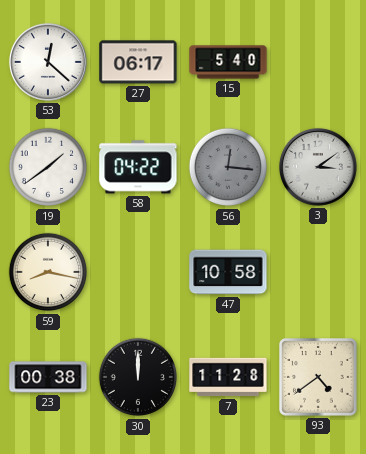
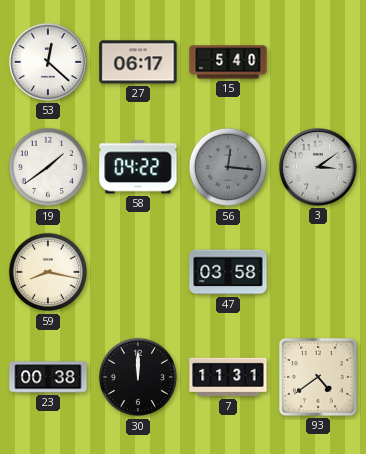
47: 10:58 -> 03:58
7: 11:28 -> 11:31
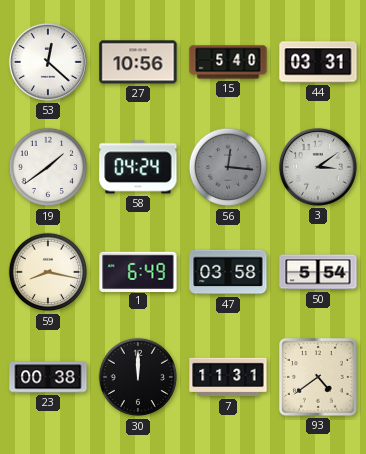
27: 06:17 -> 10:56
44: none -> 03:31
58: 04:22 -> 04:24
1: none -> 6:49
50: none -> 5:54
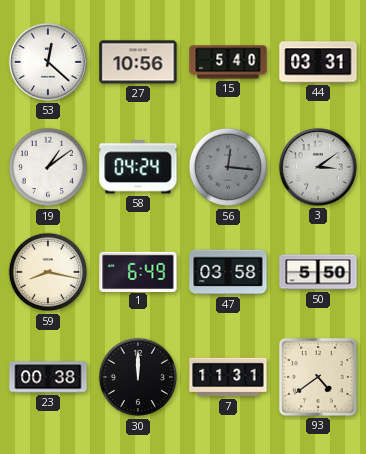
19: 1:39 -> 1:09
50: 5:54 -> 5:50
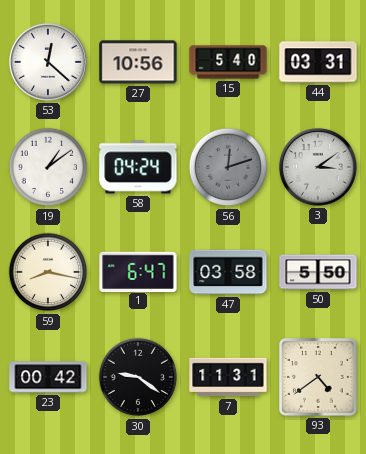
56: 12:16 -> 12:12
1: 6:49 -> 6:47
23: 00:38 -> 00:42
30: 12:00 -> 9:21
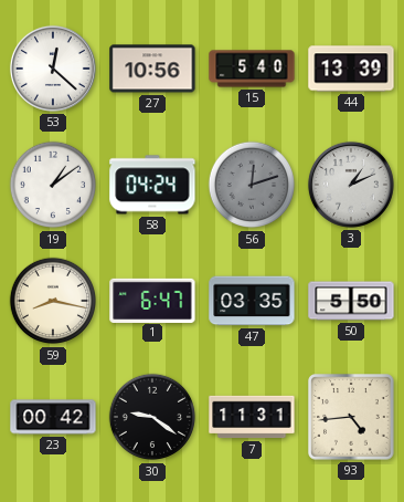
44: 03:31 -> 13:39
3: 3:09 -> 1:11
47: 03:58 -> 03:35
93: 4:39 -> 4:44
